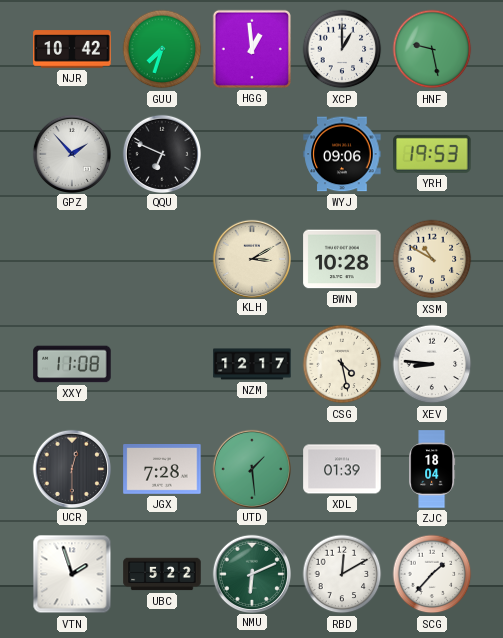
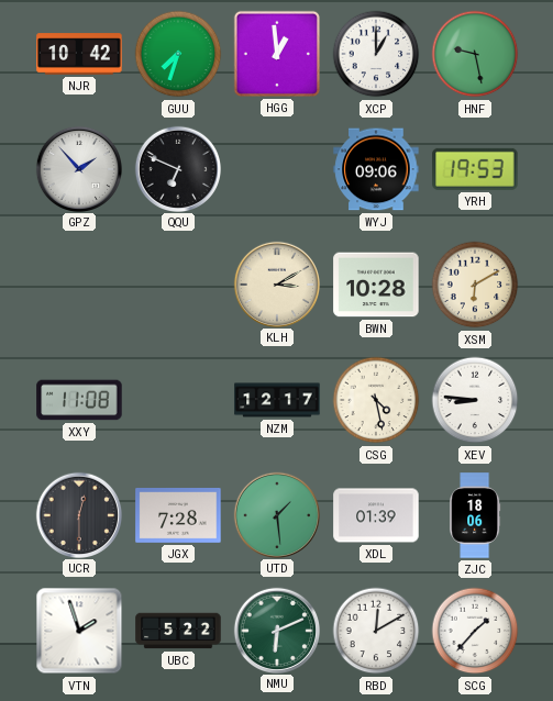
XSM: 10:50 -> 6:10
ZJC: 18:04 -> 18:06
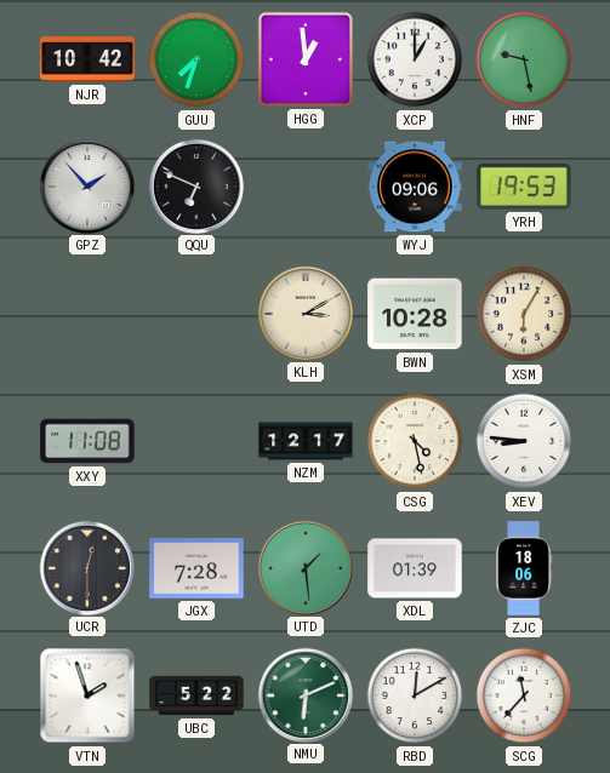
XSM: 6:10 -> 6:05
SCG: 1:37 -> 11:37
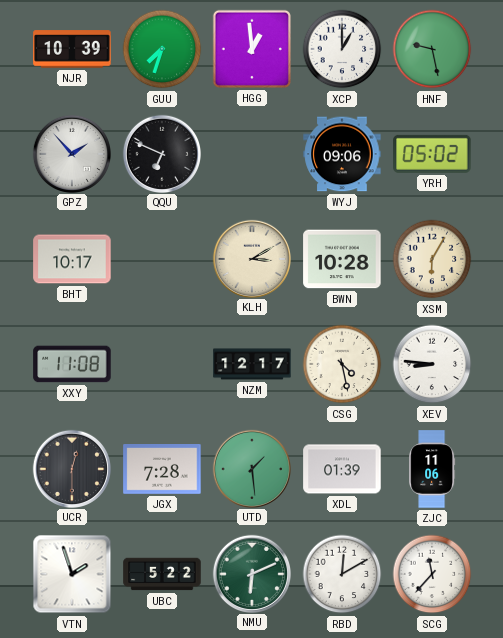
NJR: 10:42 -> 10:39
YRH: 19:53 -> 05:02
BHT: none -> 10:17
ZJC: 18:06 -> 11:06
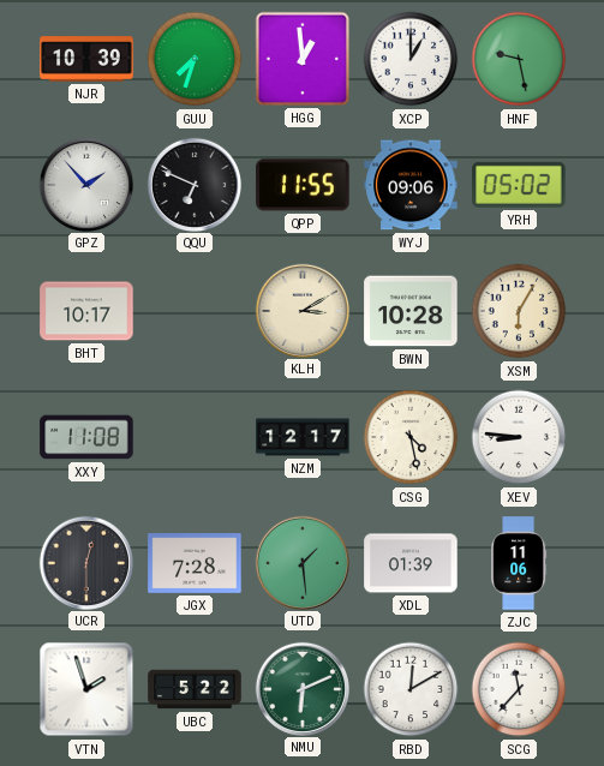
QPP: none -> 11:55
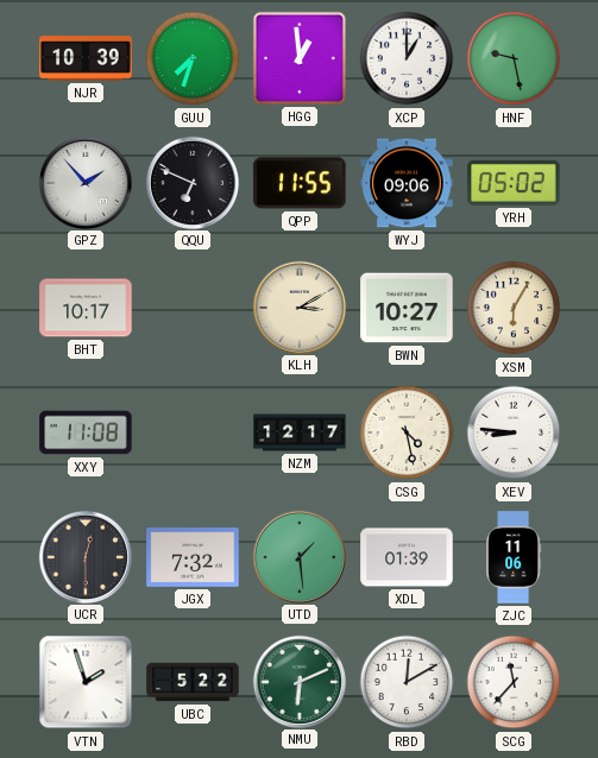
BWN: 10:28 -> 10:27
JGX: 7:28 -> 7:32
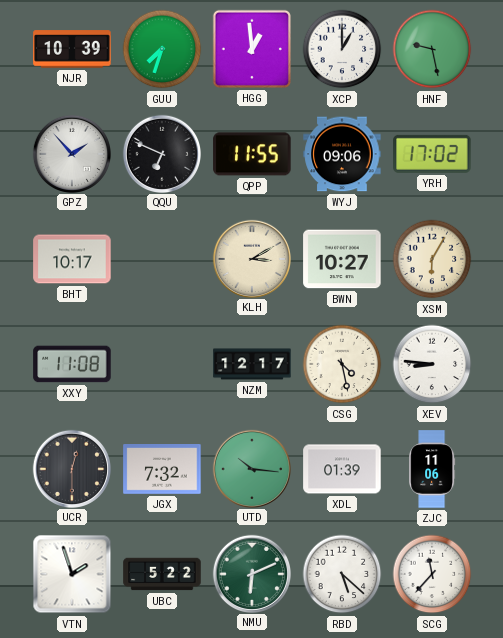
YRH: 05:02 -> 17:02
UTD: 1:29 -> 10:16
RBD: 12:10 -> 5:22
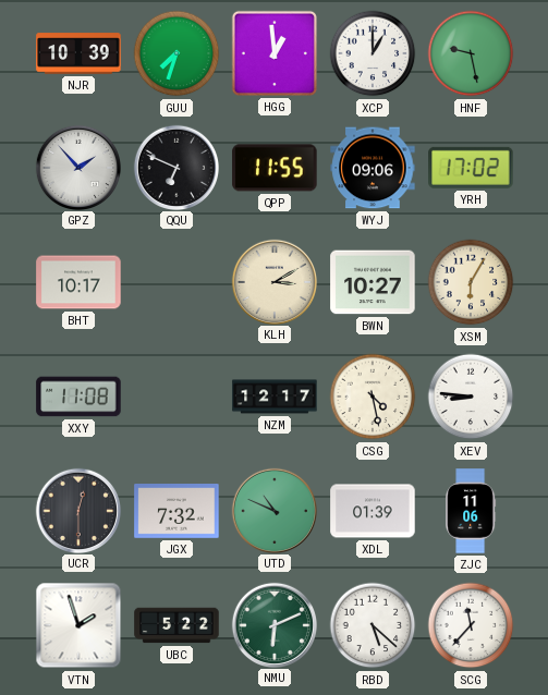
UTD: 10:16 -> 10:49
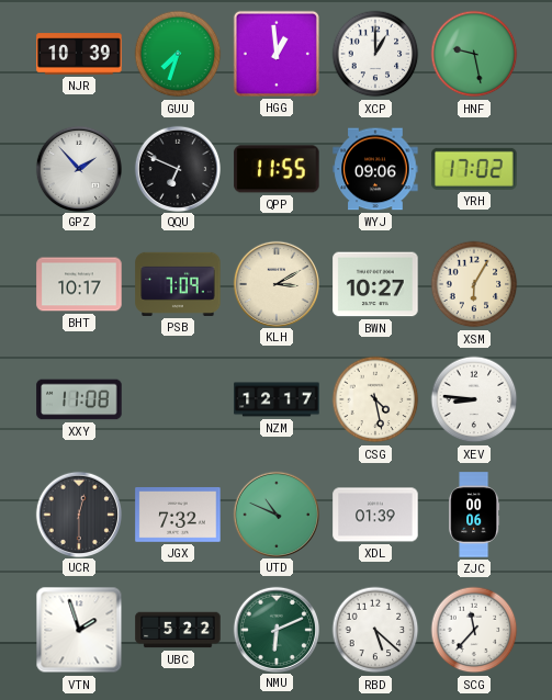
PSB: none -> 7:09
ZJC: 11:06 -> 00:06
